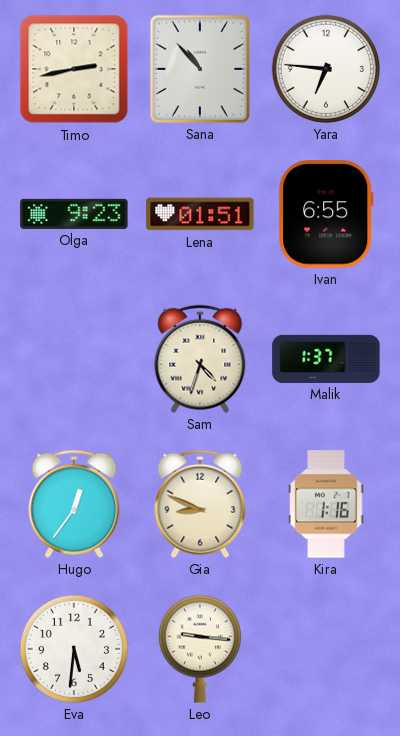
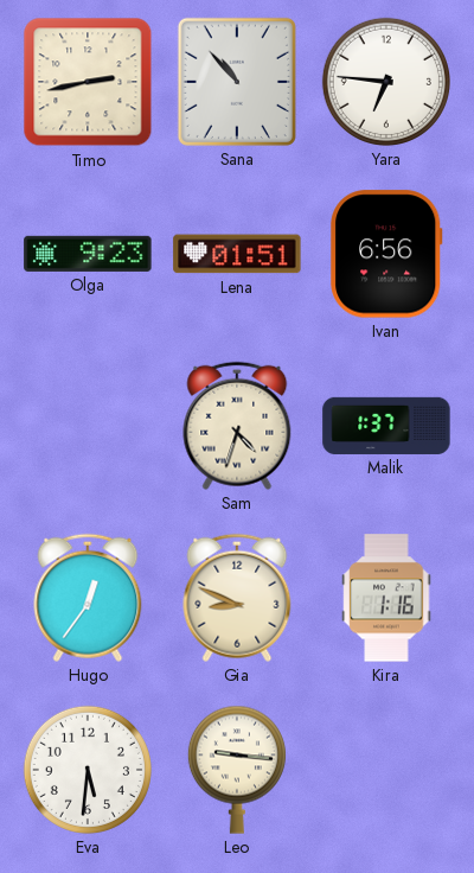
Ivan: 6:55 -> 6:56
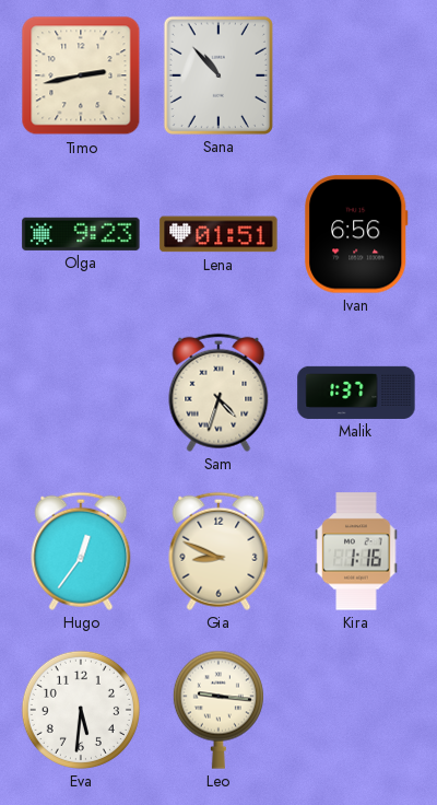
Yara: 6:46 -> none
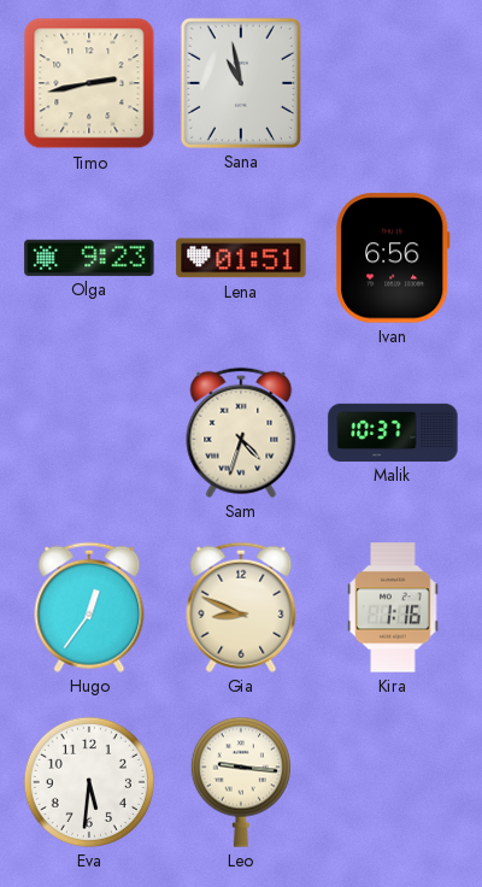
Sana: 10:53 -> 10:58
Malik: 1:37 -> 10:37
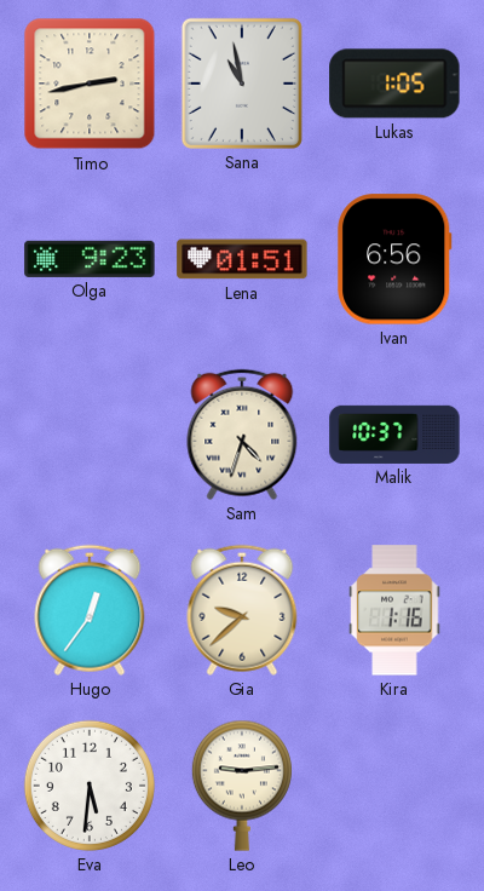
Lukas: none -> 1:05
Gia: 8:49 -> 9:38
Leo: 9:16 -> 9:14
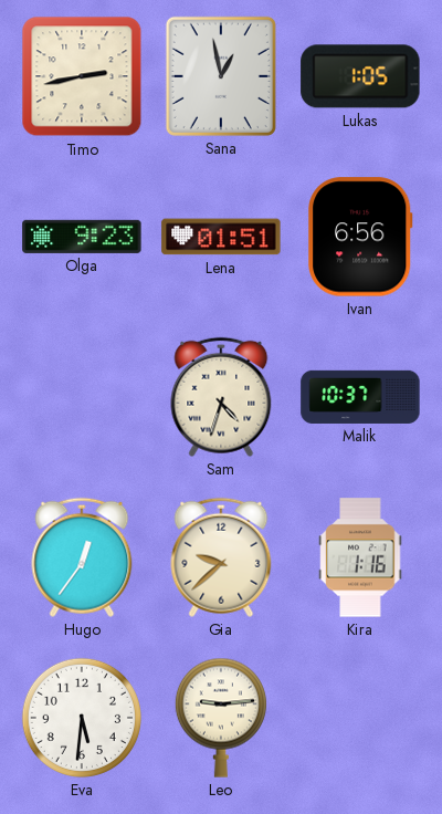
Sana: 10:58 -> 12:58
